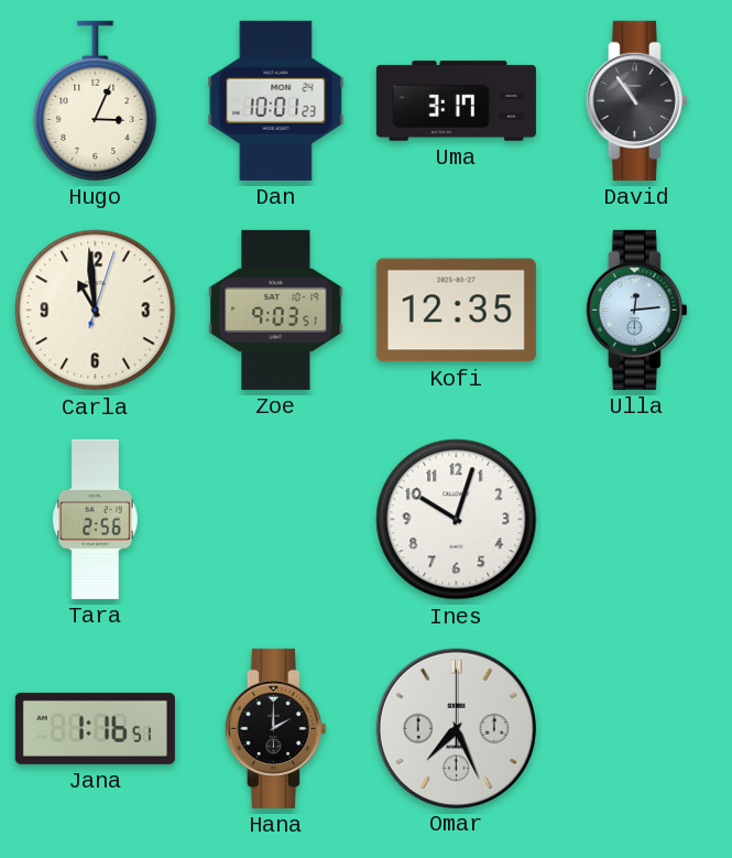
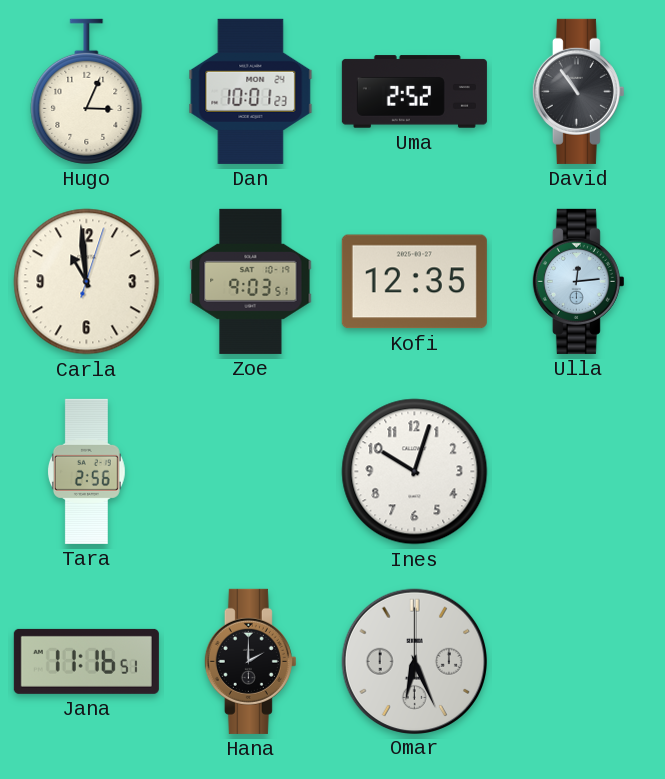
Uma: 3:17 -> 2:52
Jana: 1:16 -> 11:16
Omar: 7:26 -> 6:26
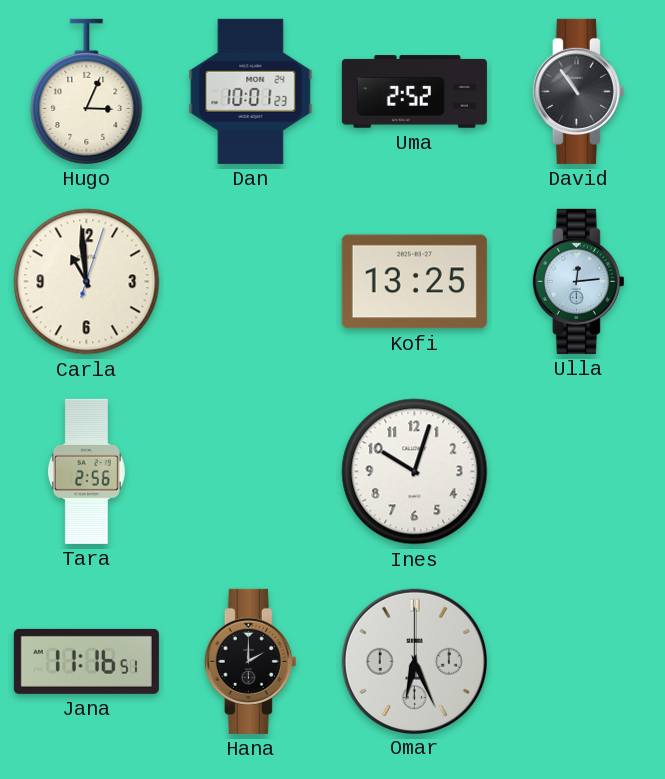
Zoe: 9:03 -> none
Kofi: 12:35 -> 13:25
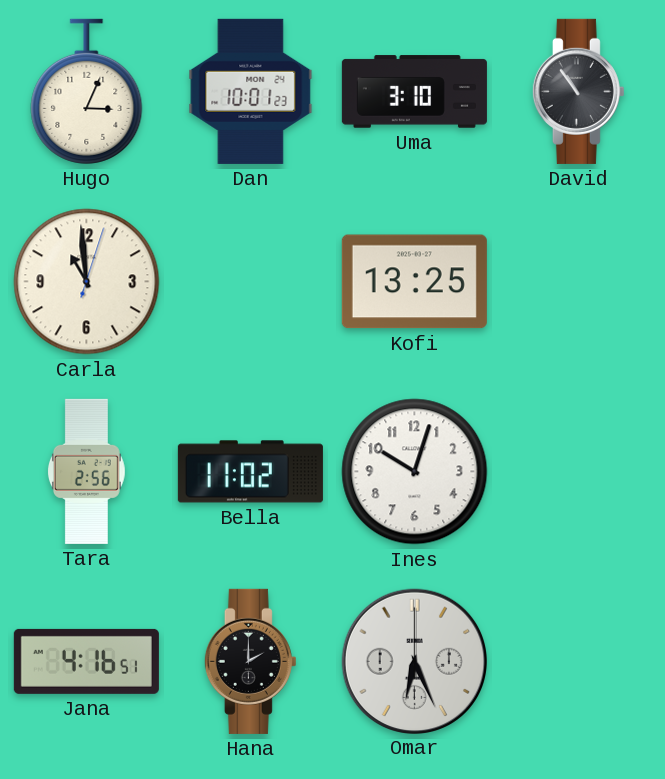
Uma: 2:52 -> 3:10
Ulla: 12:14 -> none
Bella: none -> 11:02
Jana: 11:16 -> 4:16
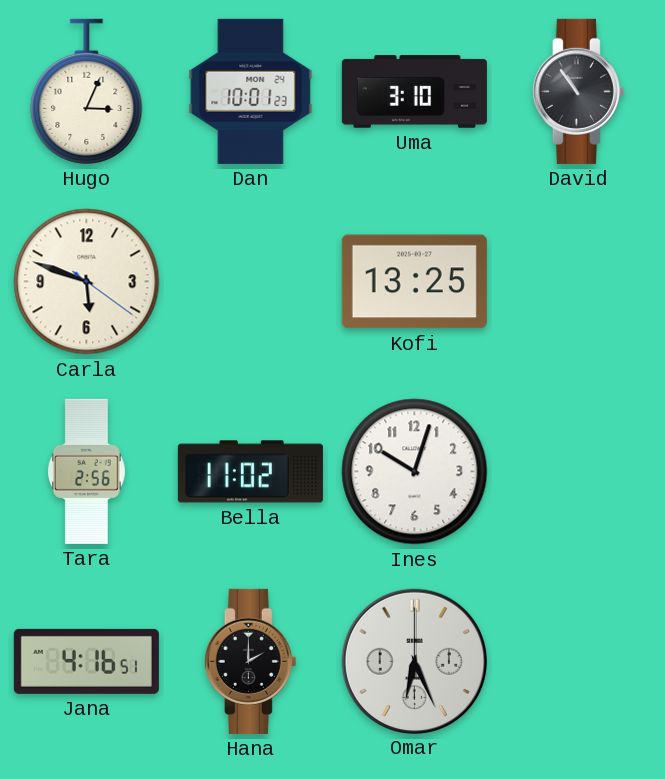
Carla: 10:59 -> 5:48
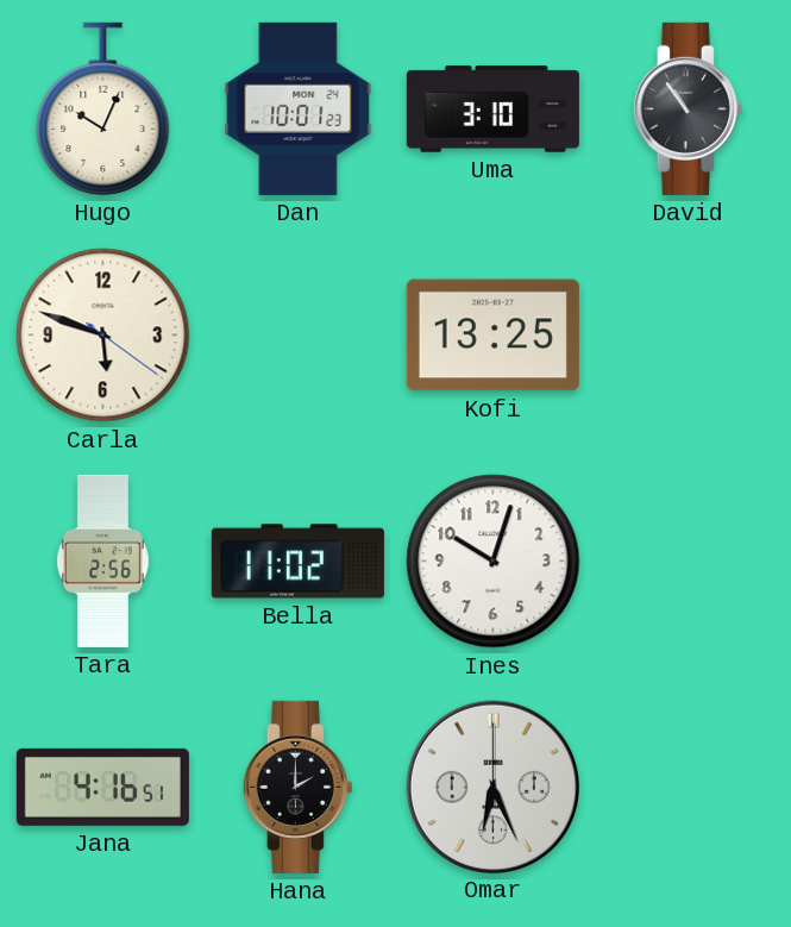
Hugo: 3:04 -> 10:04
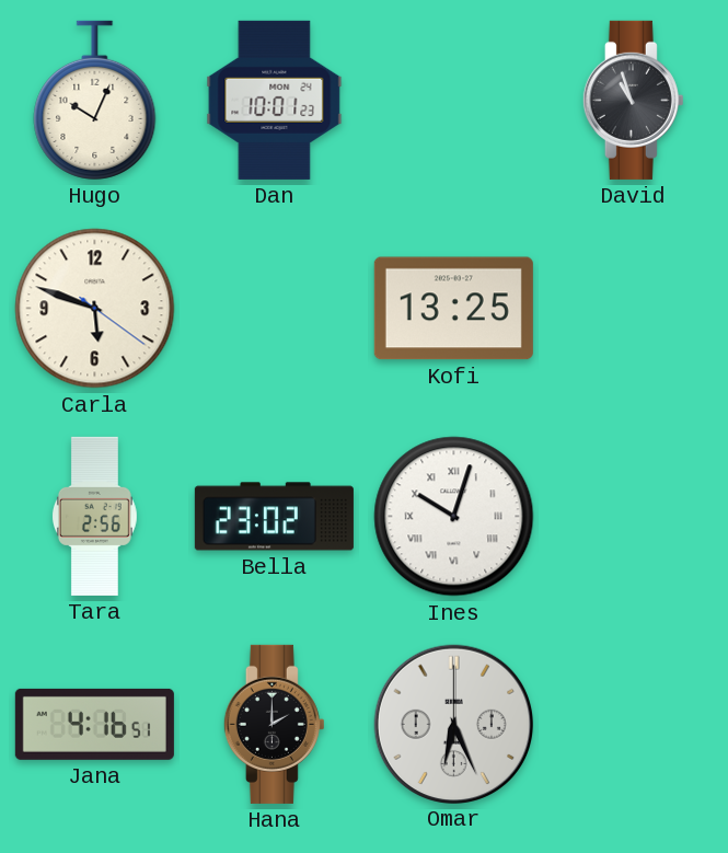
Uma: 3:10 -> none
David: 10:54 -> 10:57
Bella: 11:02 -> 23:02
Ines numerals: Arabic -> Roman
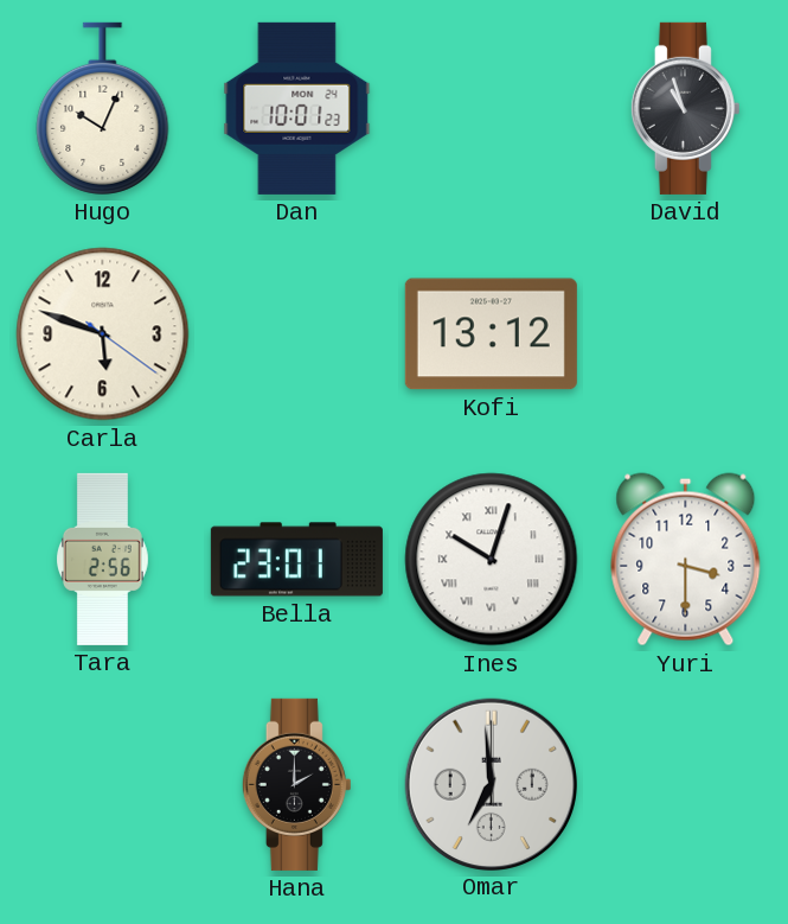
Kofi: 13:25 -> 13:12
Bella: 23:02 -> 23:01
Yuri: none -> 3:30
Jana: 4:16 -> none
Omar: 6:26 -> 6:59
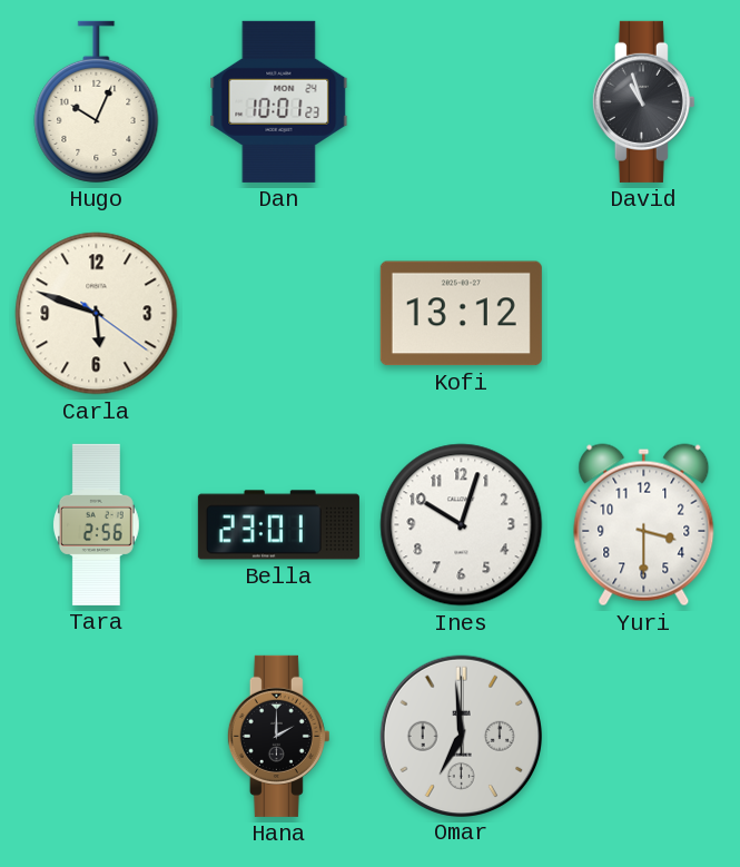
Ines numerals: Roman -> Arabic
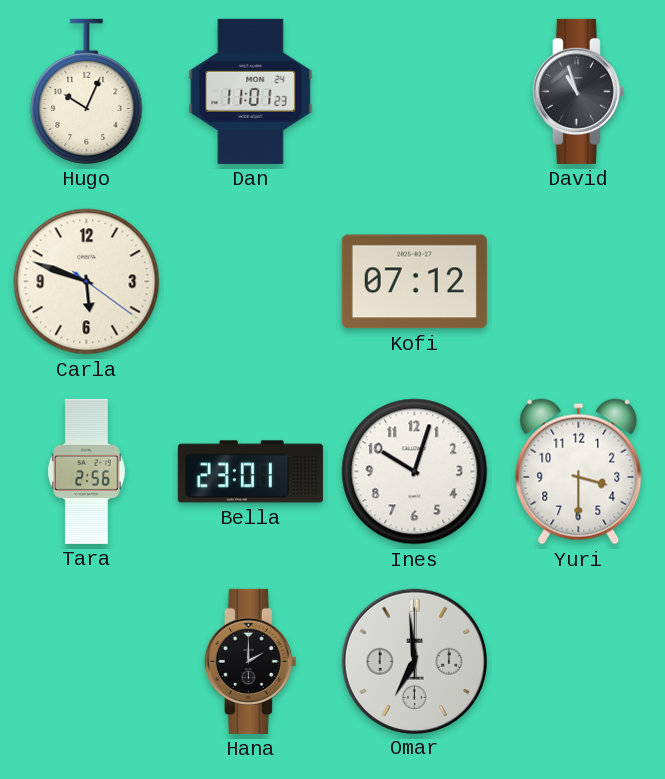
Dan: 10:01 -> 11:01
Kofi: 13:12 -> 07:12
